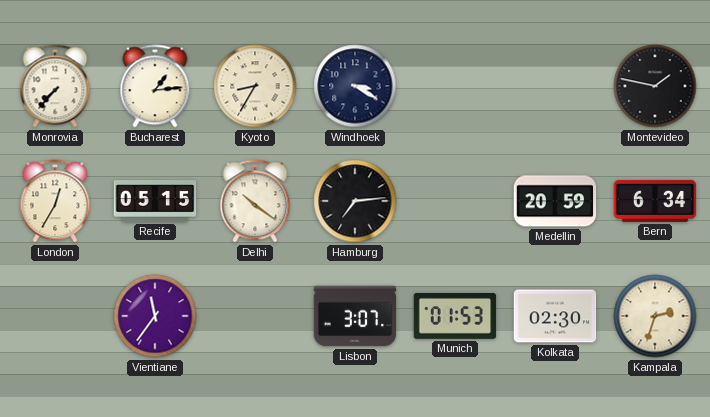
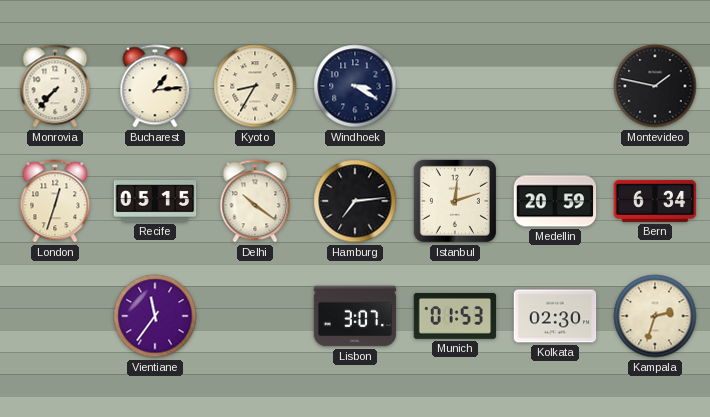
London: 12:35 -> 12:33
Istanbul: none -> 12:12
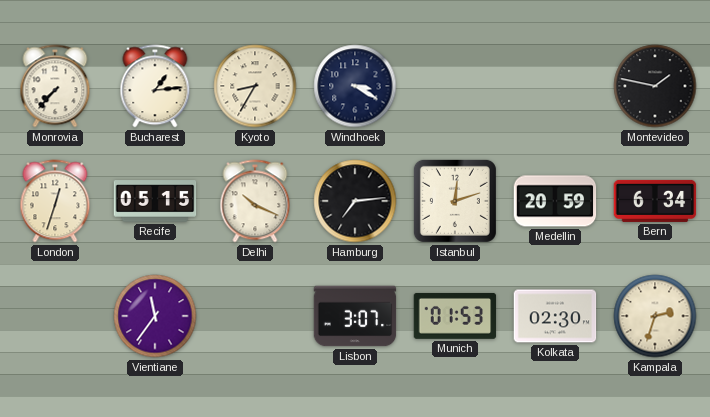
Delhi: 10:21 -> 10:19
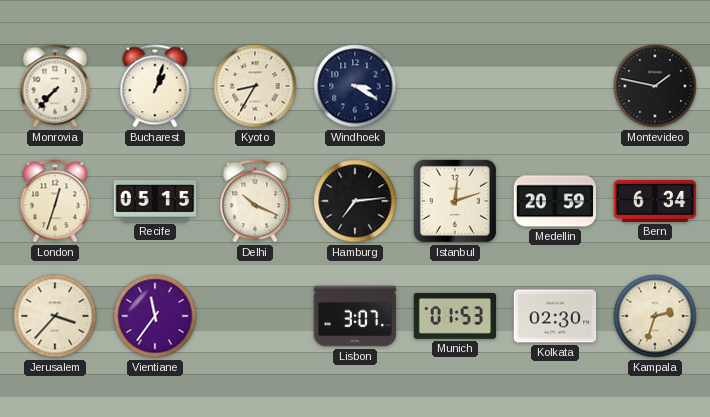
Bucharest: 1:14 -> 1:03
Jerusalem: none -> 3:37
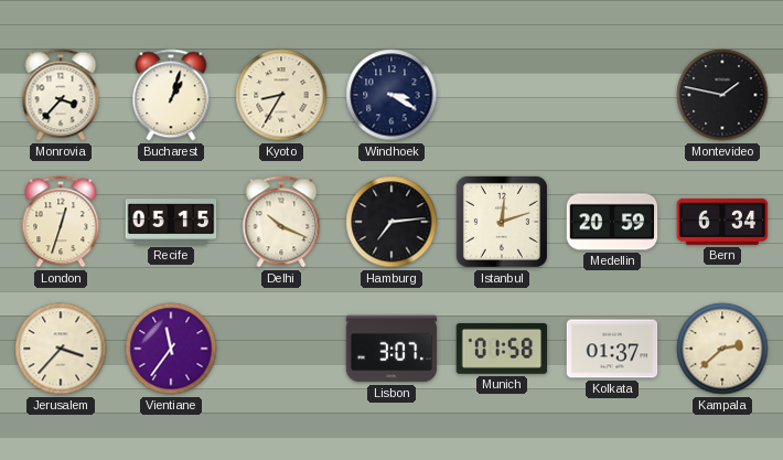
Monrovia: 7:37 -> 3:37
Munich: 01:53 -> 01:58
Kolkata: 02:30 -> 01:37
Kampala: 2:33 -> 2:38
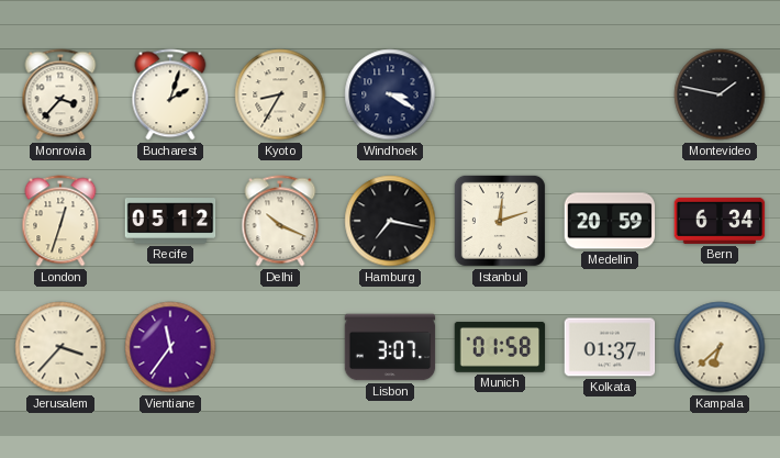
Bucharest: 1:03 -> 2:03
Recife: 05:15 -> 05:12
Hamburg: 7:14 -> 7:17
Kampala: 2:38 -> 6:38
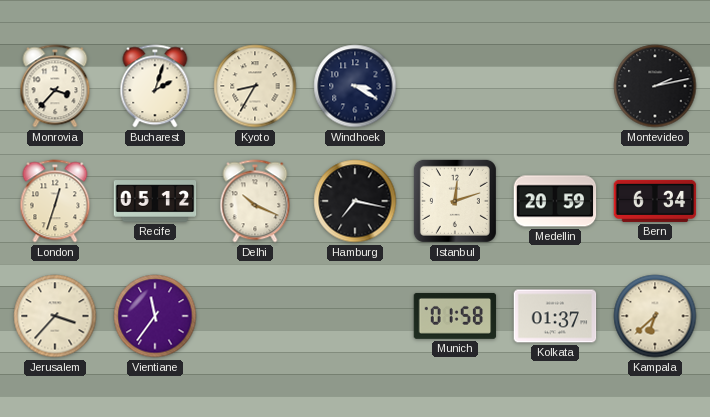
Montevideo: 1:47 -> 2:13
Lisbon: 3:07 -> none
